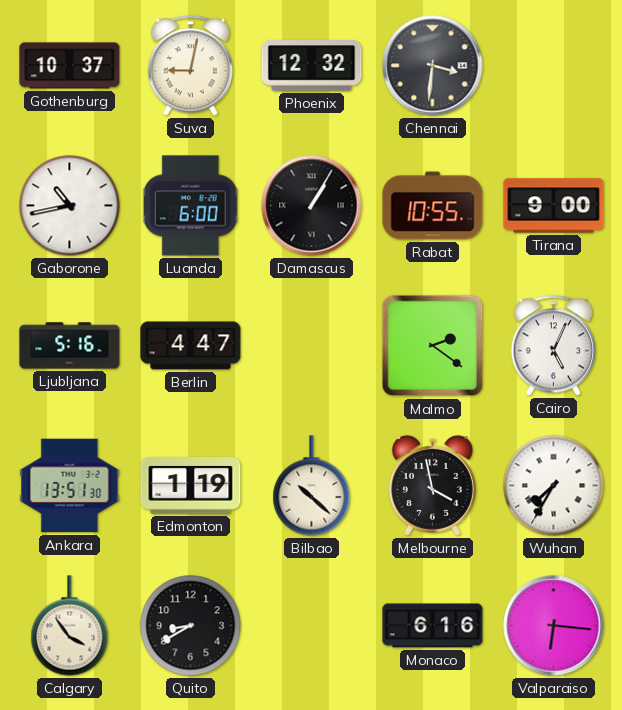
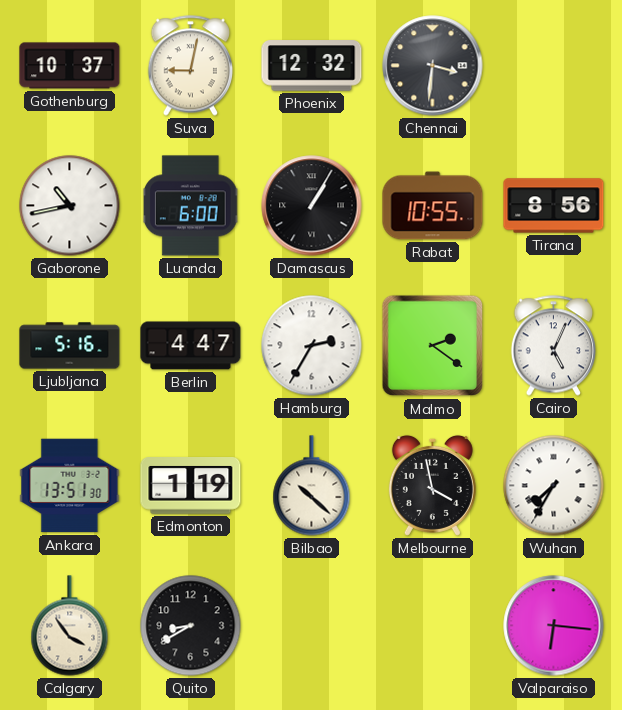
Tirana: 9:00 -> 8:56
Hamburg: none -> 2:35
Monaco: 6:16 -> none
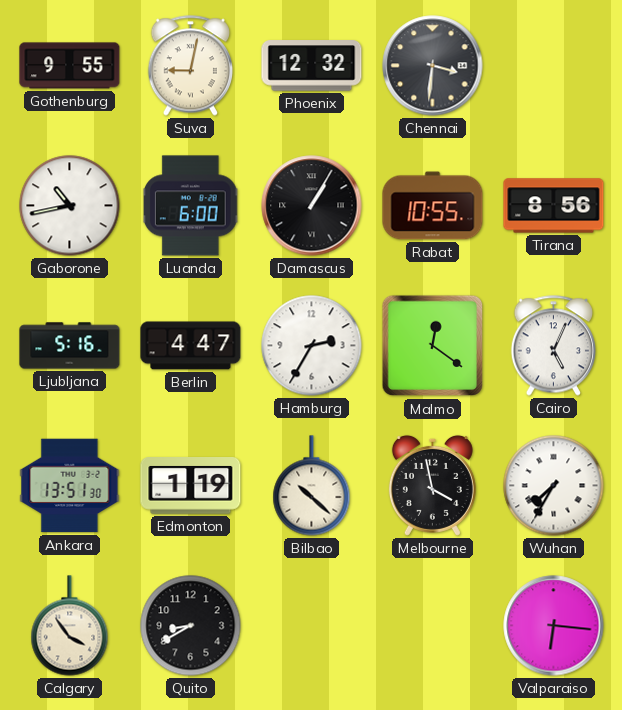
Gothenburg: 10:37 -> 9:55
Malmo: 2:21 -> 12:21
